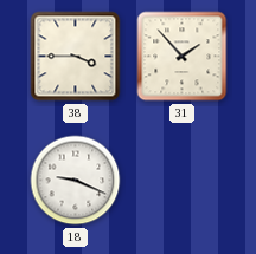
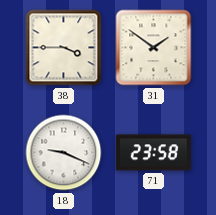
31: 1:53 -> 1:51
71: none -> 23:58
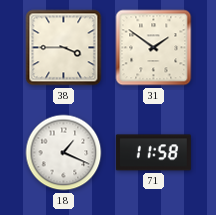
18: 9:19 -> 1:19
71: 23:58 -> 11:58
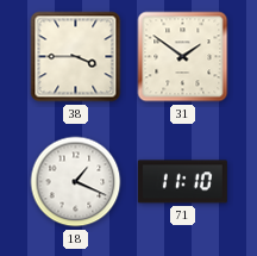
71: 11:58 -> 11:10
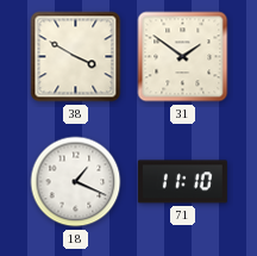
38: 3:45 -> 3:50
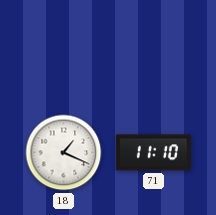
38: 3:50 -> none
31: 1:51 -> none
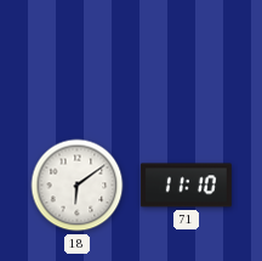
18: 1:19 -> 6:09
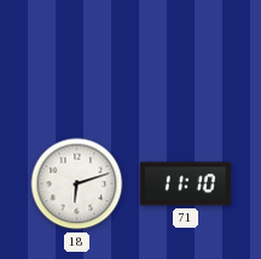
18: 6:09 -> 6:12
